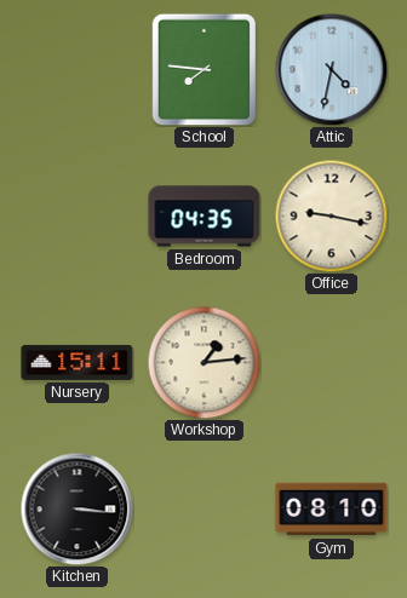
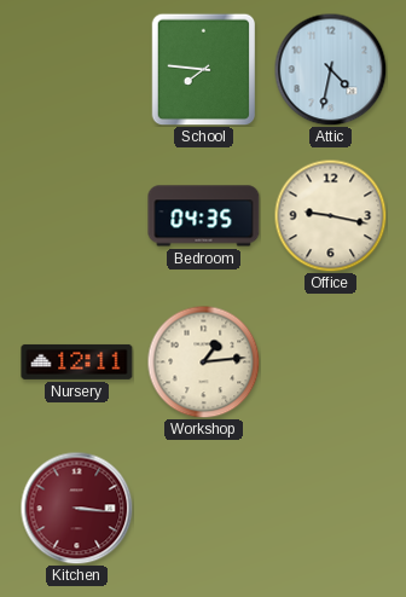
Nursery: 15:11 -> 12:11
Kitchen dial: black -> burgundy
Gym: 08:10 -> none
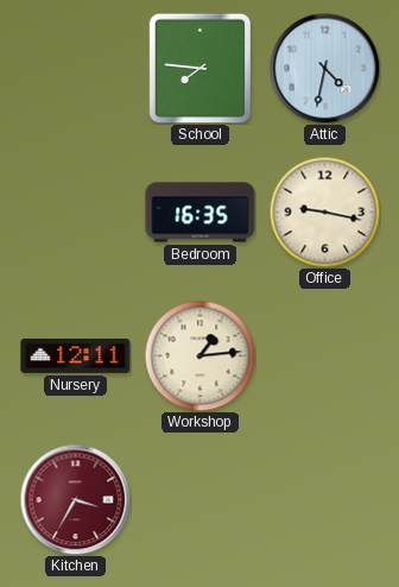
Bedroom: 04:35 -> 16:35
Kitchen: 3:16 -> 3:35
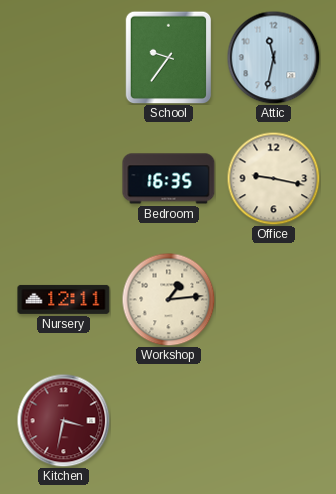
School: 7:46 -> 9:36
Attic: 4:32 -> 11:32
Kitchen: 3:35 -> 3:32
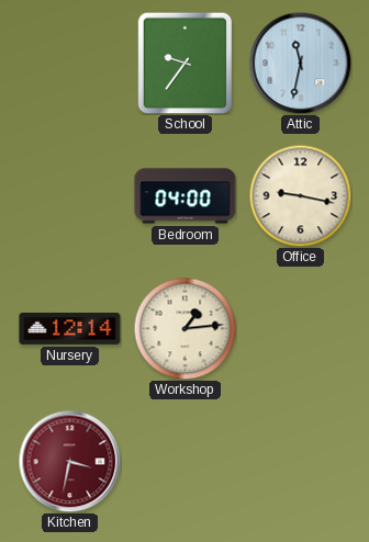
Bedroom: 16:35 -> 04:00
Nursery: 12:11 -> 12:14
